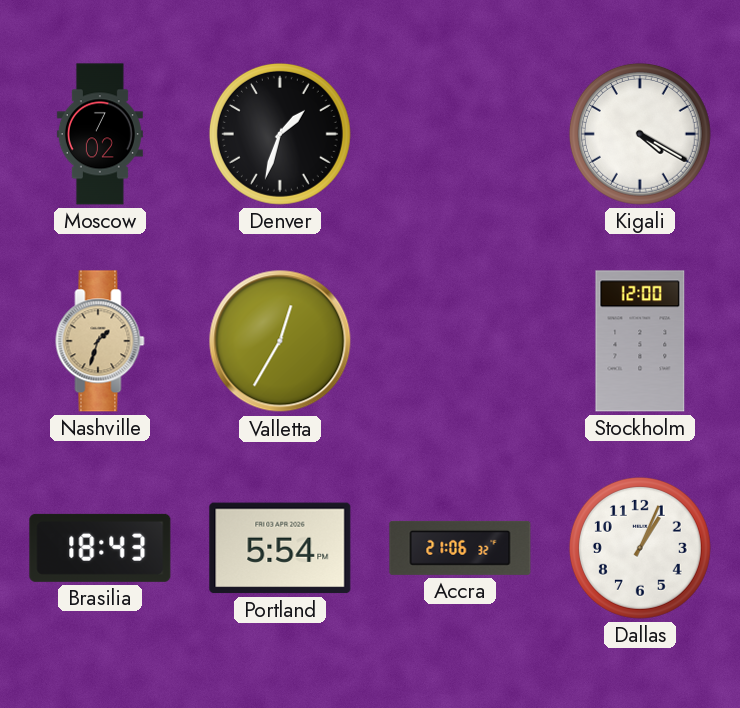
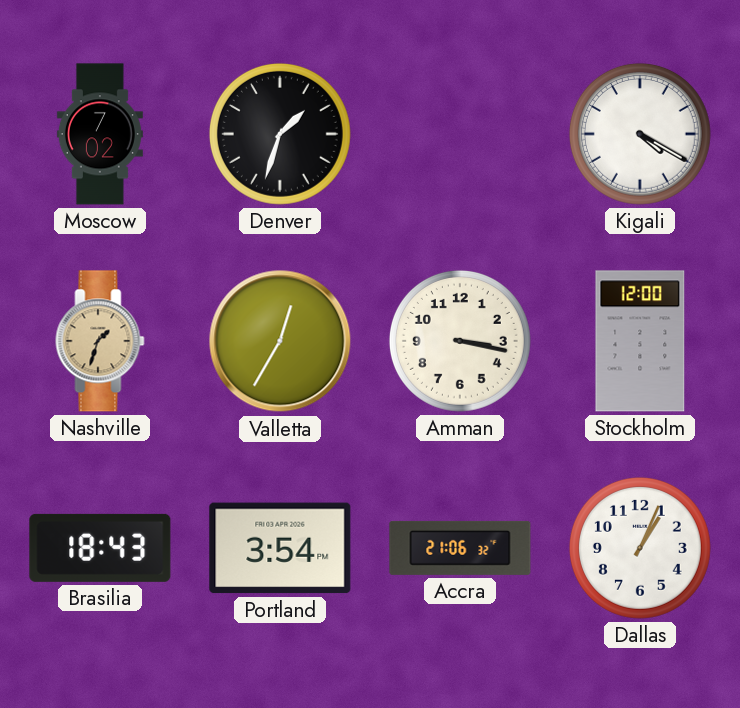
Amman: none -> 3:17
Portland: 5:54 -> 3:54
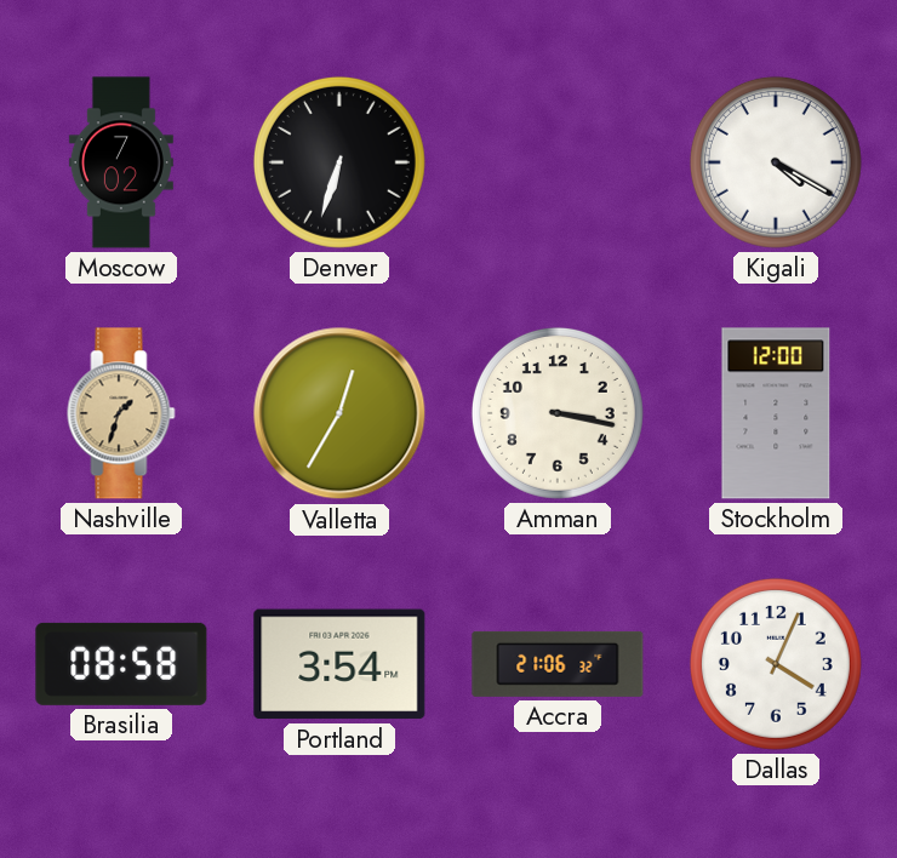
Denver: 1:33 -> 6:33
Brasilia: 18:43 -> 08:58
Dallas: 1:04 -> 4:04
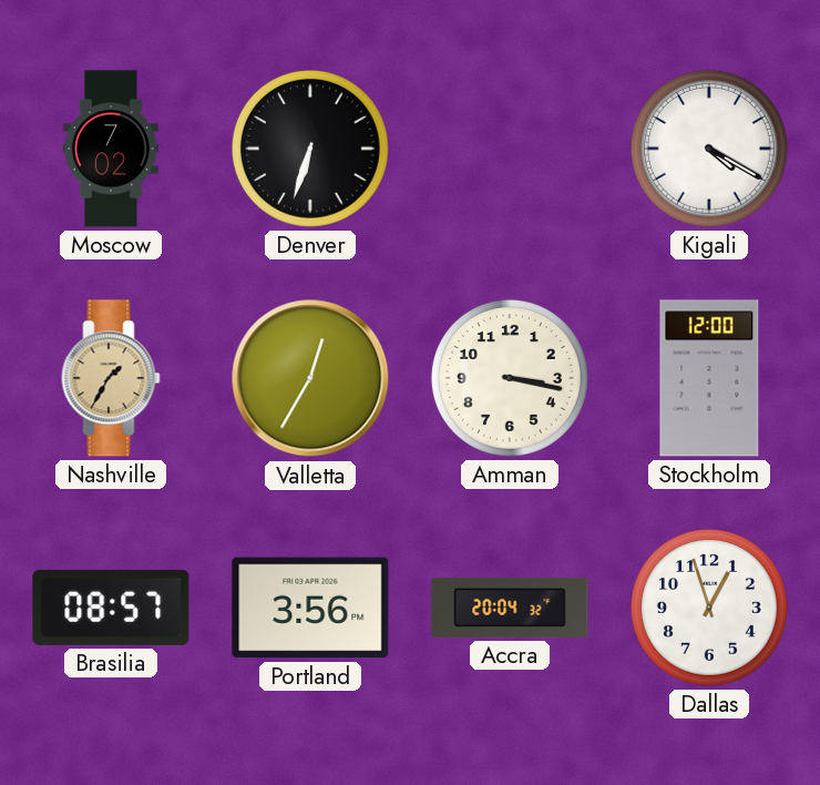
Nashville: 1:33 -> 1:35
Brasilia: 08:58 -> 08:57
Portland: 3:54 -> 3:56
Accra: 21:06 -> 20:04
Dallas: 4:04 -> 12:57
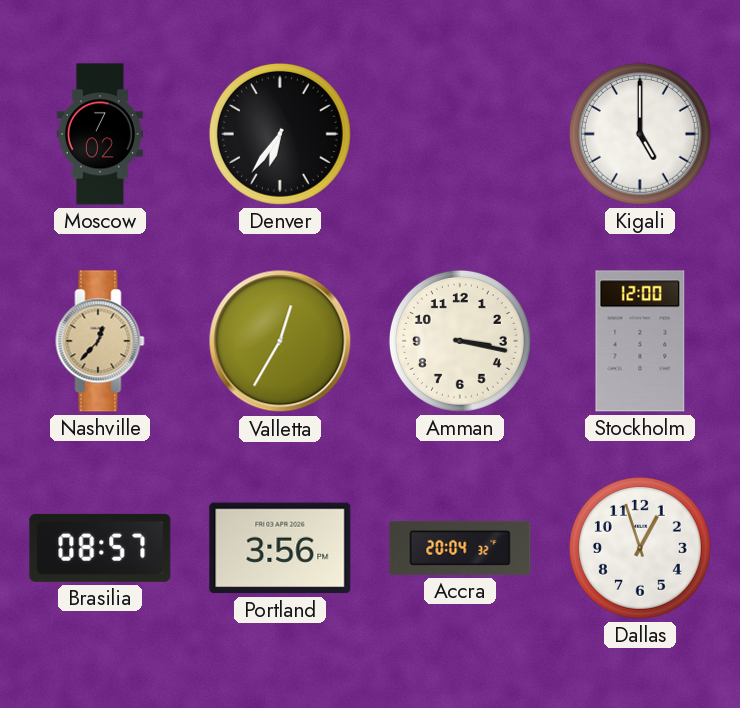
Denver: 6:33 -> 6:36
Kigali: 4:20 -> 5:00
Nashville: 1:35 -> 12:37
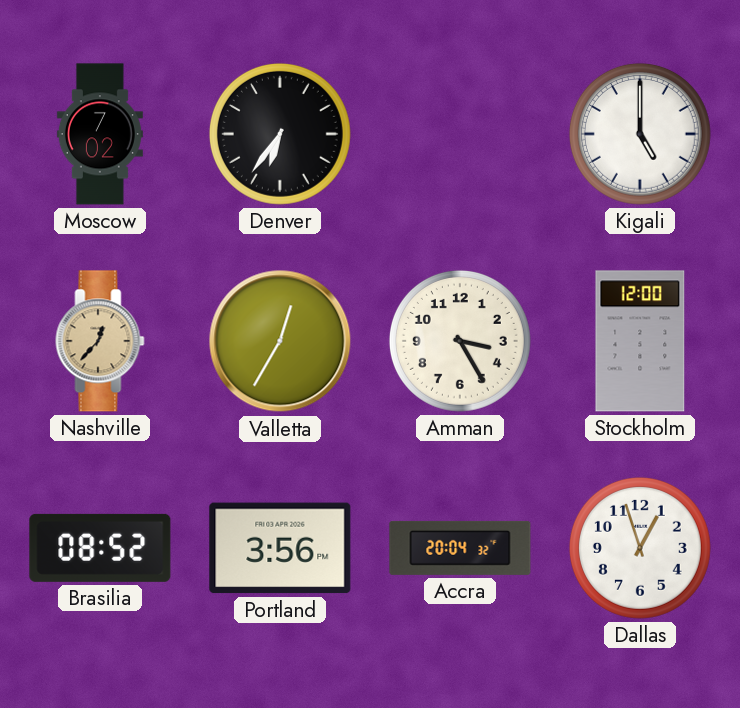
Amman: 3:17 -> 3:25
Brasilia: 08:57 -> 08:52
